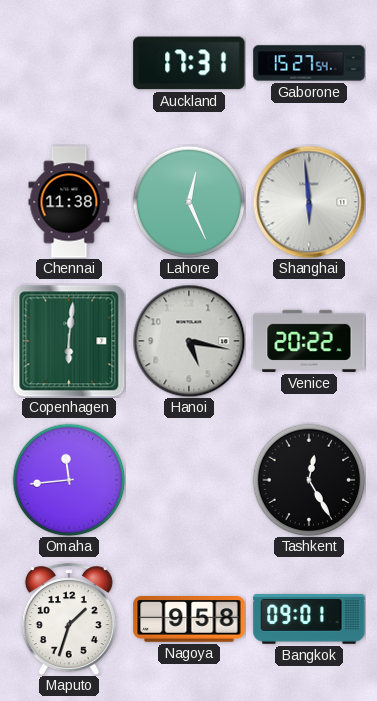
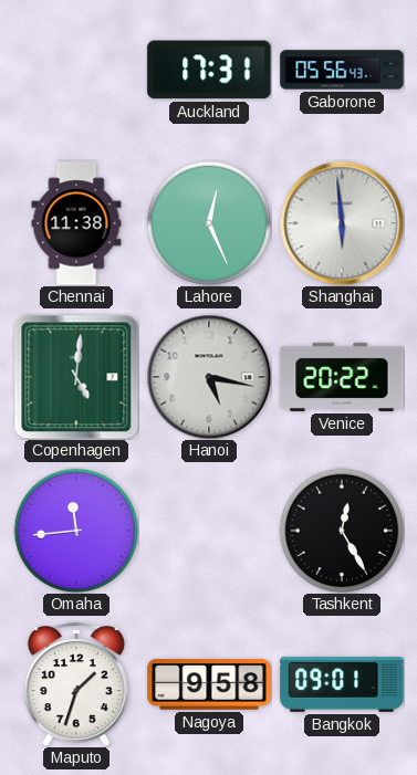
Gaborone: 15:27 -> 05:56
Copenhagen: 6:01 -> 5:01
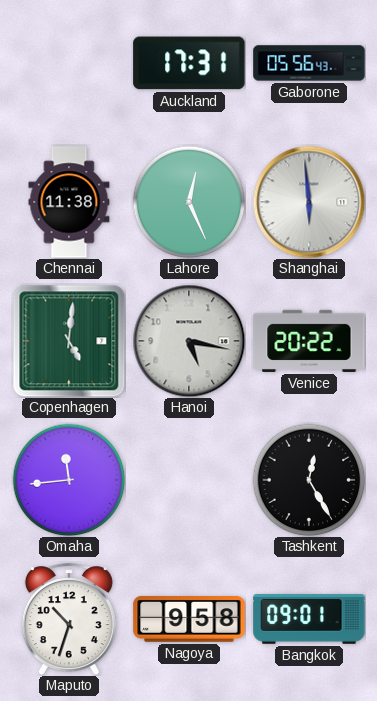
Maputo: 1:33 -> 10:33
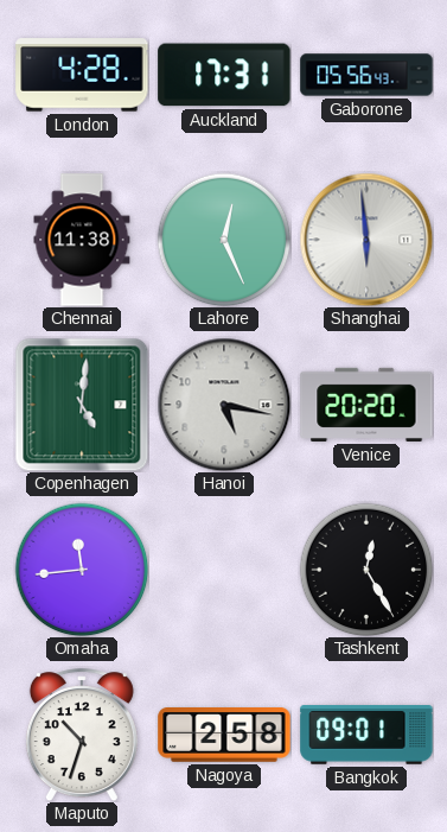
London: none -> 4:28
Venice: 20:22 -> 20:20
Nagoya: 9:58 -> 2:58
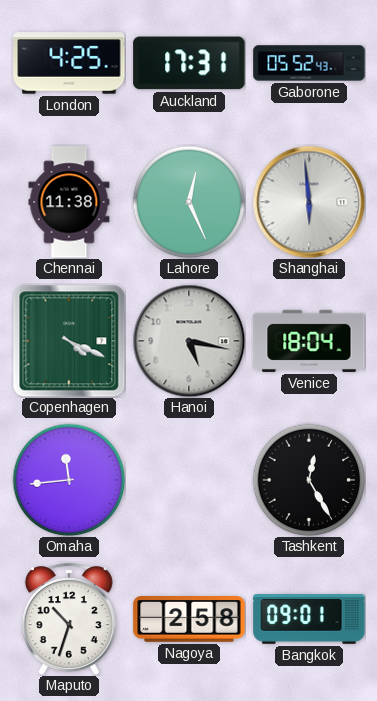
London: 4:28 -> 4:25
Gaborone: 05:56 -> 05:52
Copenhagen: 5:01 -> 4:19
Venice: 20:20 -> 18:04
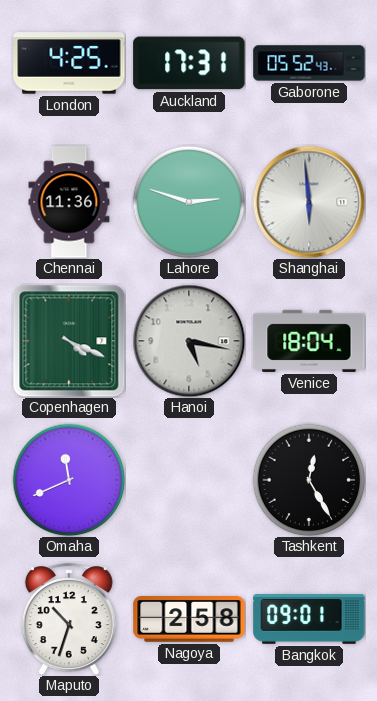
Chennai: 11:38 -> 11:36
Lahore: 12:26 -> 2:48
Omaha: 11:44 -> 11:41
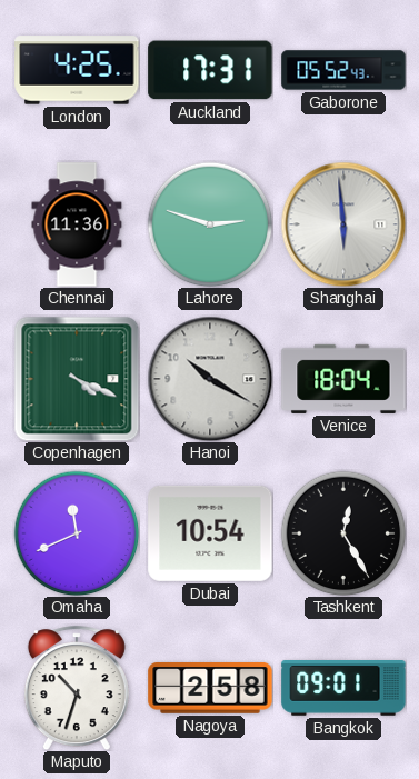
Hanoi: 5:17 -> 10:20
Dubai: none -> 10:54
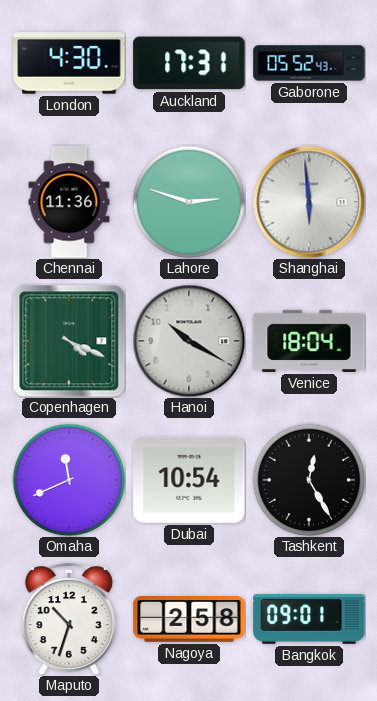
London: 4:25 -> 4:30
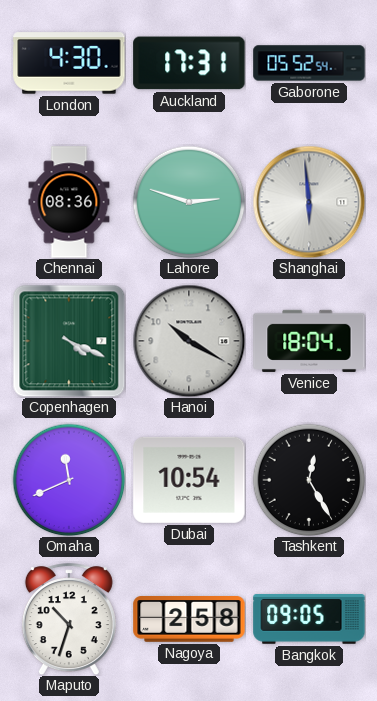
Gaborone: 05:52:43 -> 05:52:54
Chennai: 11:36 -> 08:36
Bangkok: 09:01 -> 09:05
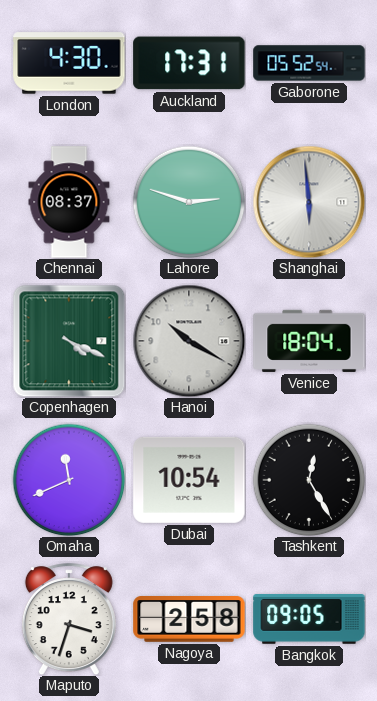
Chennai: 08:36 -> 08:37
Maputo: 10:33 -> 3:33
